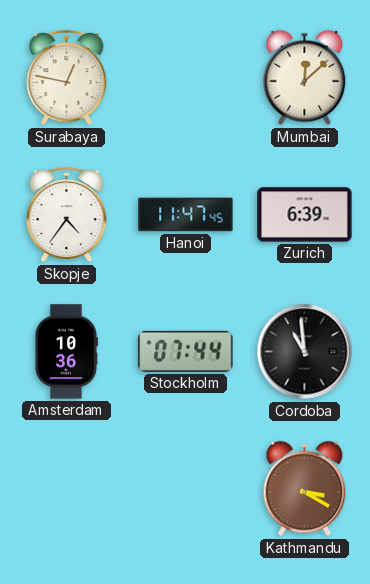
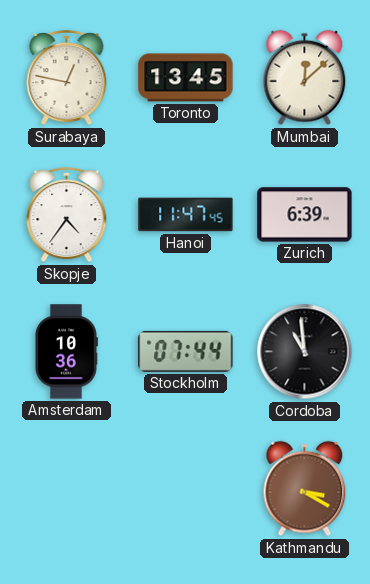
Toronto: none -> 13:45
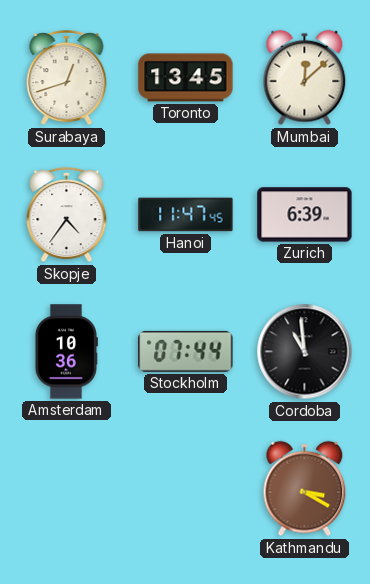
Surabaya: 12:47 -> 12:42
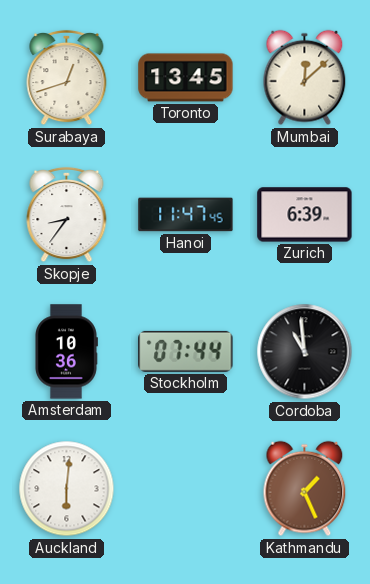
Skopje: 4:36 -> 8:36
Auckland: none -> 6:01
Kathmandu: 3:20 -> 1:26
